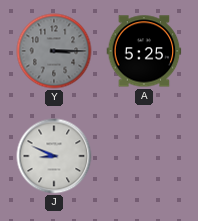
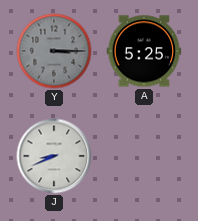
J: 8:49 -> 8:41
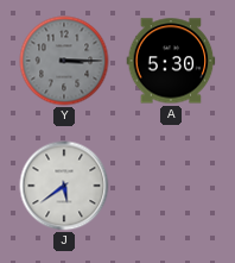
A: 5:25 -> 5:30
J: 8:41 -> 5:39
